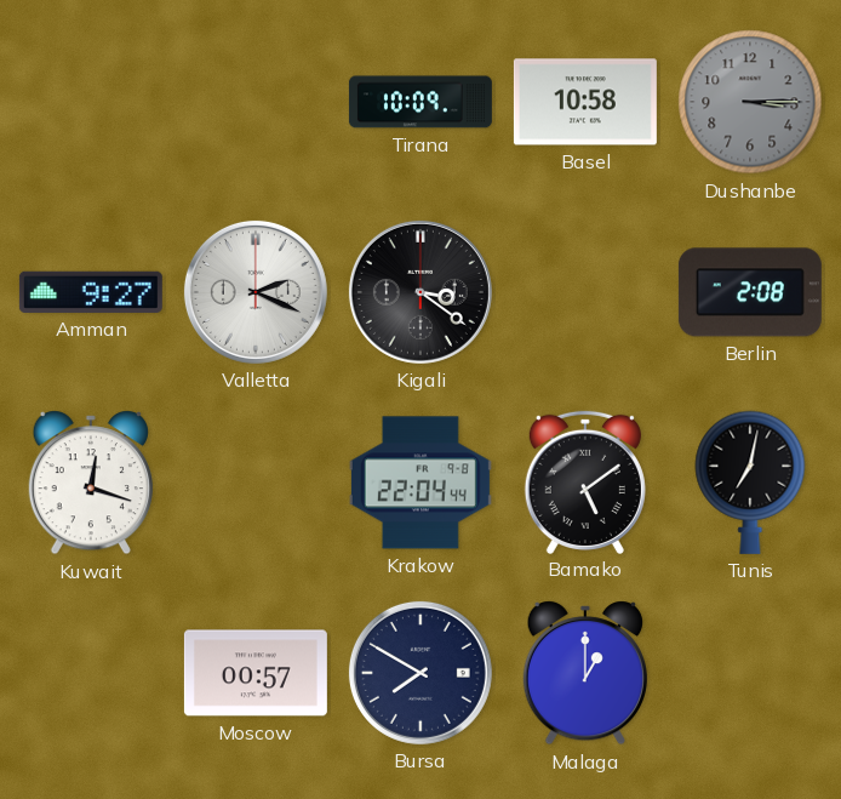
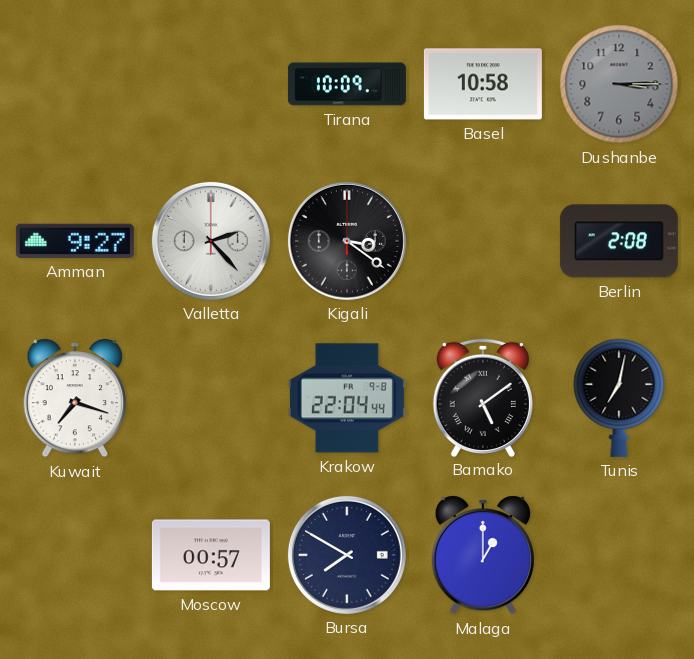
Valletta: 2:19 -> 2:23
Kuwait: 12:18 -> 7:18
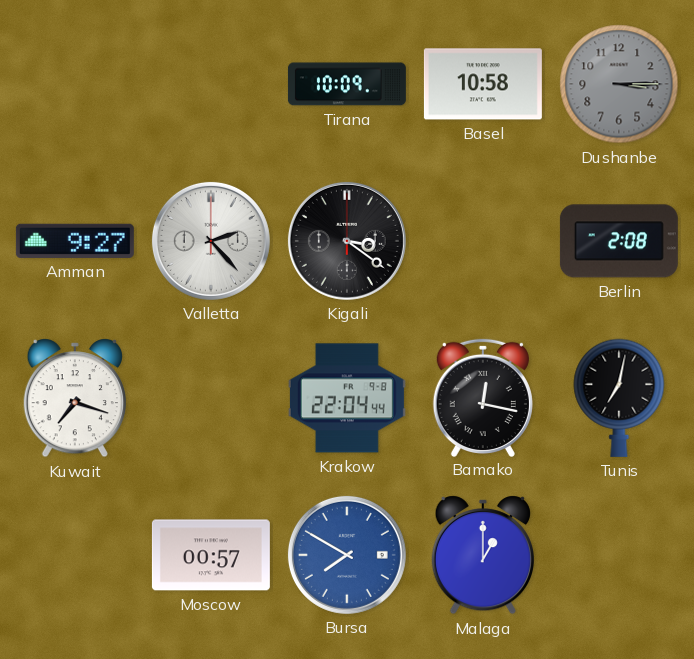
Bamako: 5:09 -> 12:17
Bursa dial: navy -> blue
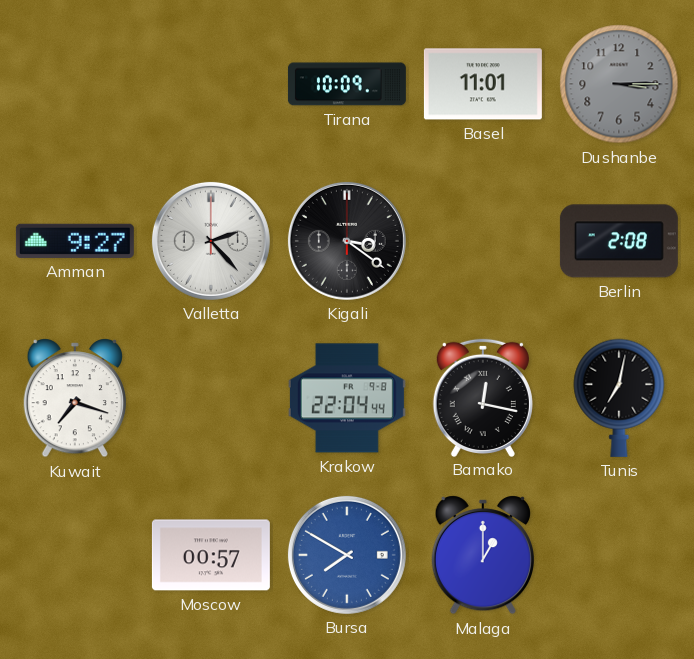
Basel: 10:58 -> 11:01
